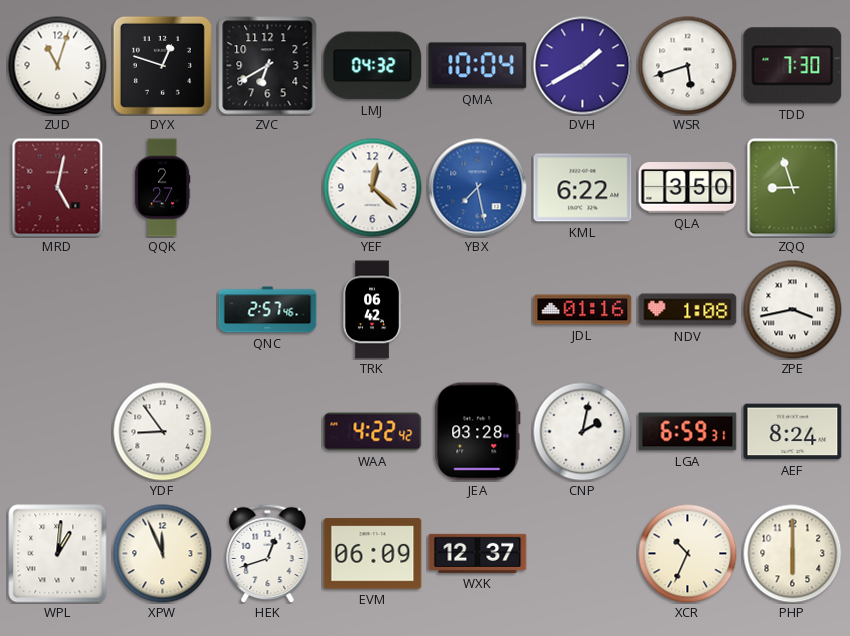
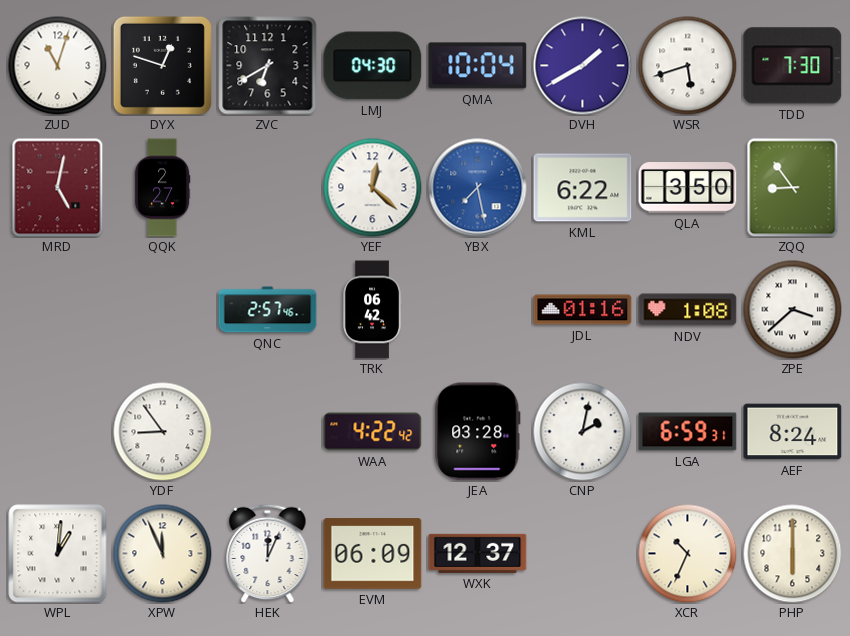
LMJ: 04:32 -> 04:30
ZQQ: 8:57 -> 8:54
ZPE: 3:43 -> 3:38
HEK: 12:42 -> 12:04
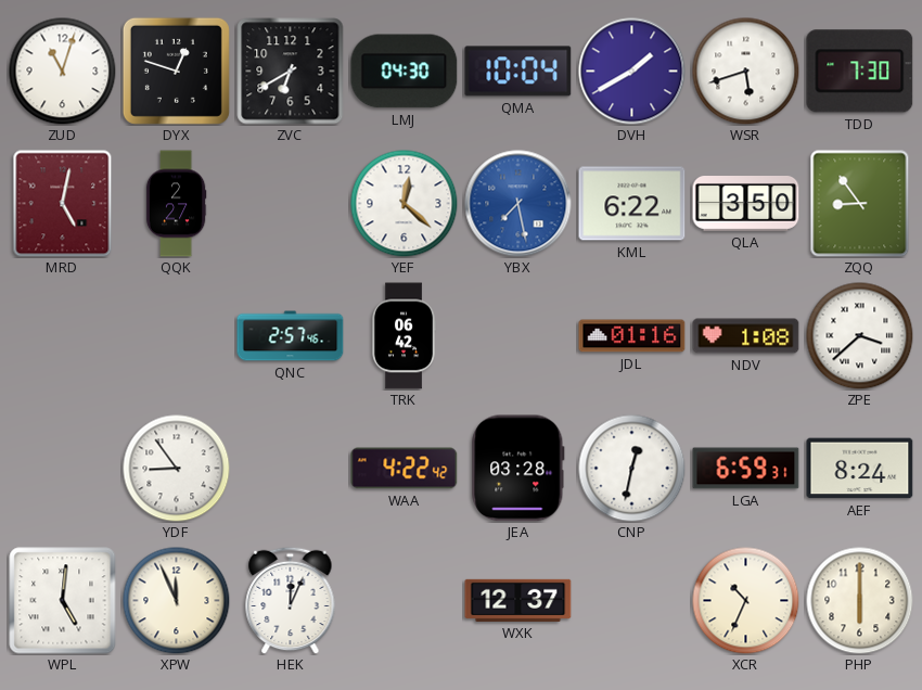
CNP: 2:02 -> 12:32
WPL: 1:01 -> 5:01
EVM: 06:09 -> none
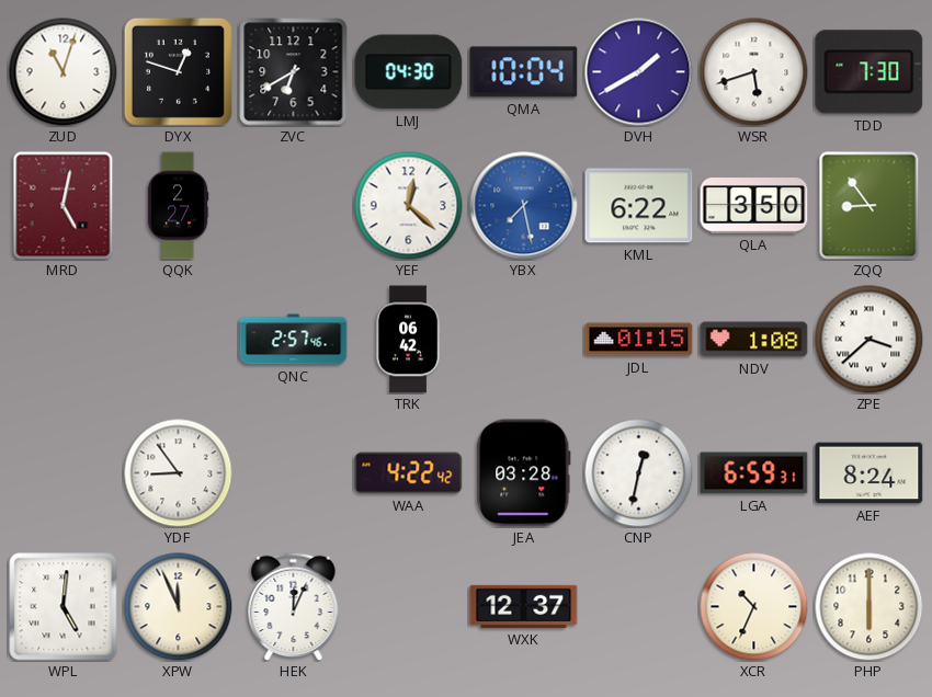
JDL: 01:16 -> 01:15
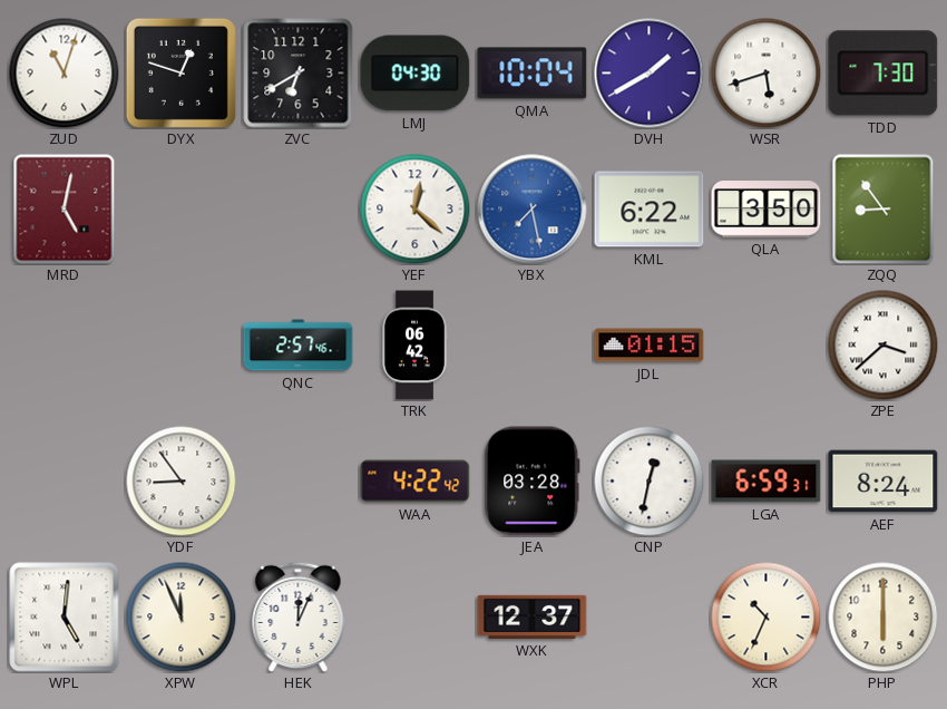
QQK: 2:27 -> none
NDV: 1:08 -> none
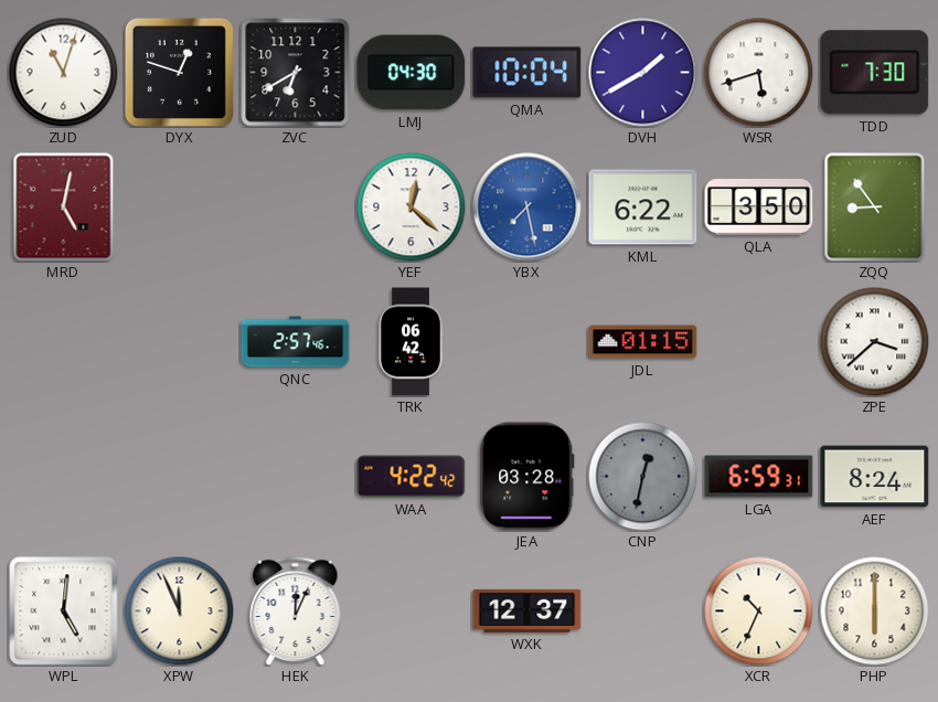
YDF: 8:54 -> none
CNP dial: white -> grey
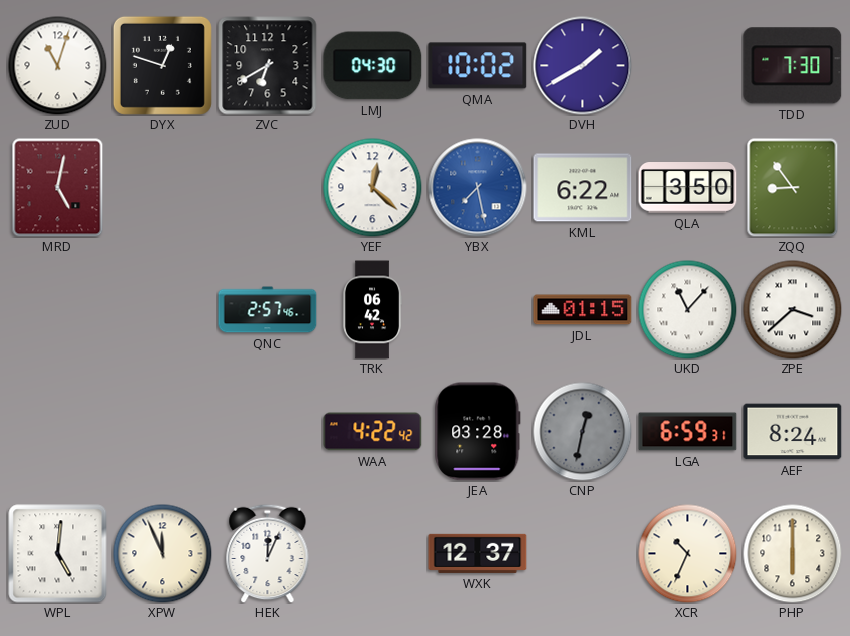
QMA: 10:04 -> 10:02
WSR: 5:42 -> none
UKD: none -> 11:07
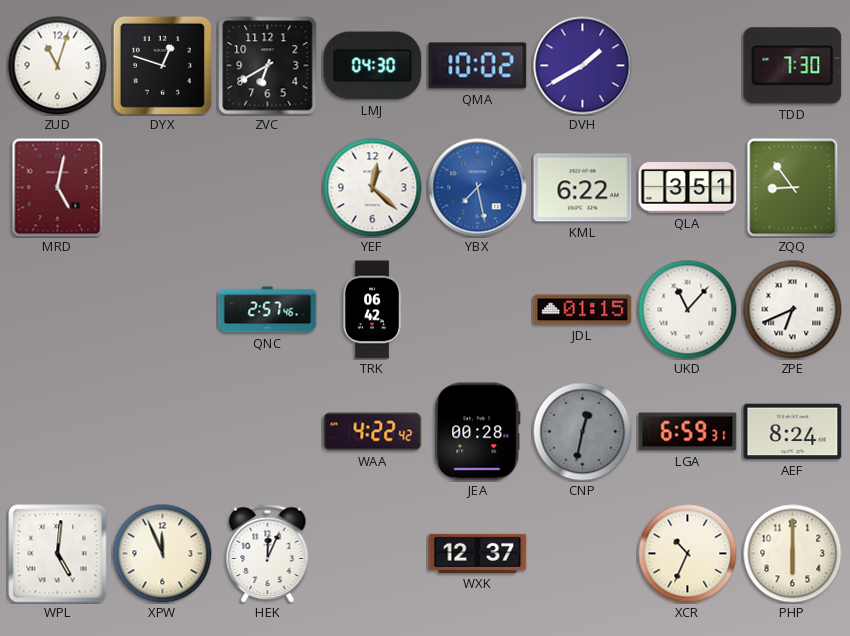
QLA: 3:50 -> 3:51
ZPE: 3:38 -> 6:41
JEA: 03:28 -> 00:28
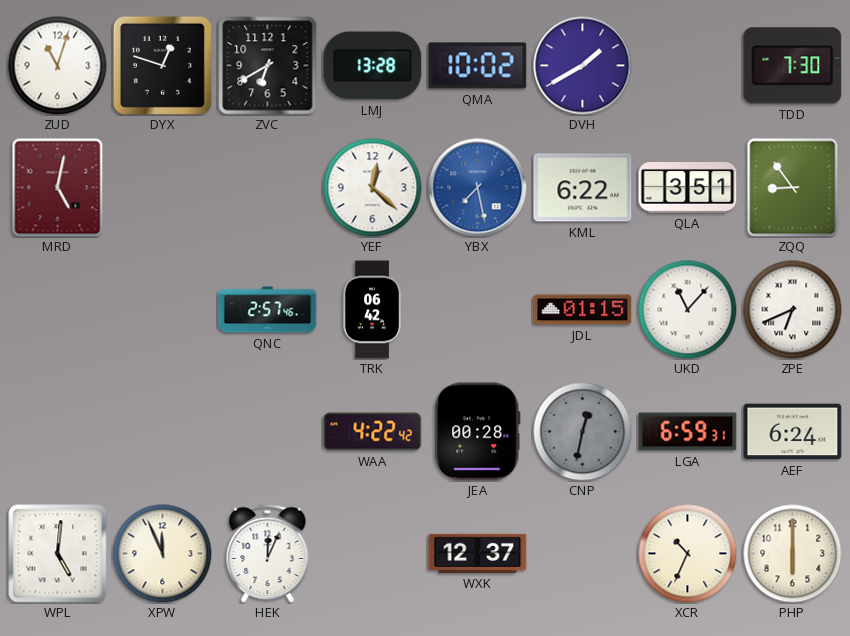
LMJ: 04:30 -> 13:28
AEF: 8:24 -> 6:24
